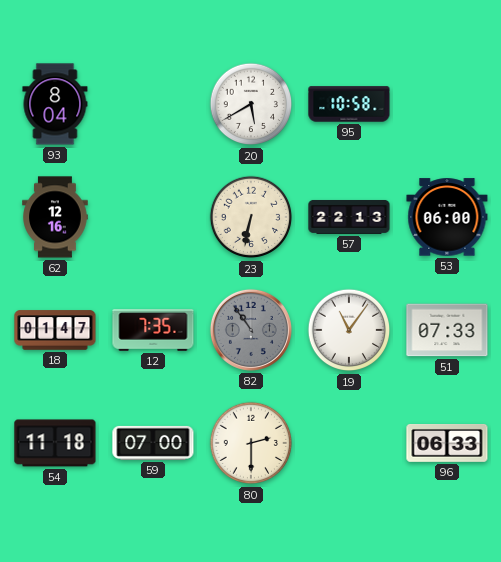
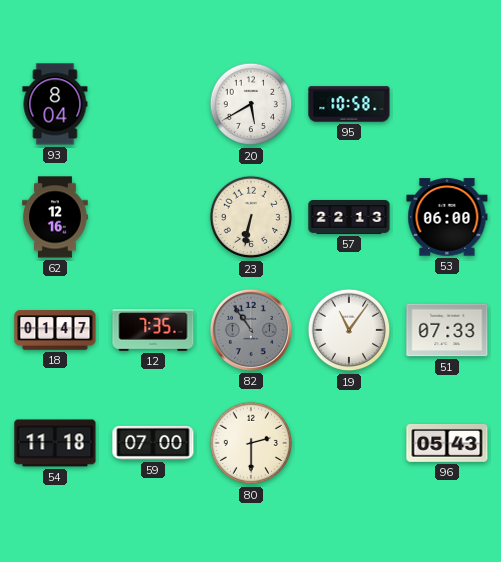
96: 06:33 -> 05:43
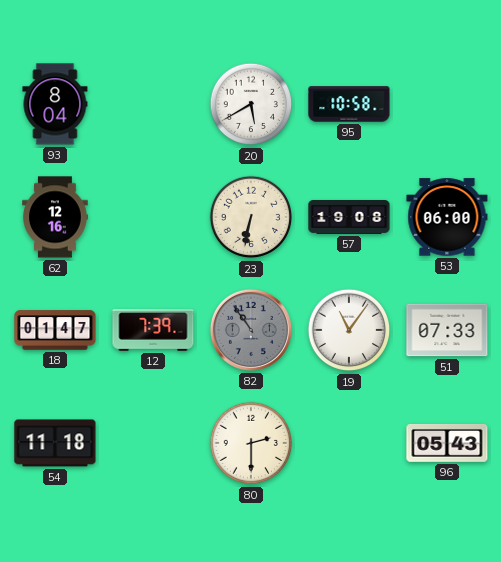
57: 22:13 -> 19:08
12: 7:35 -> 7:39
59: 07:00 -> none
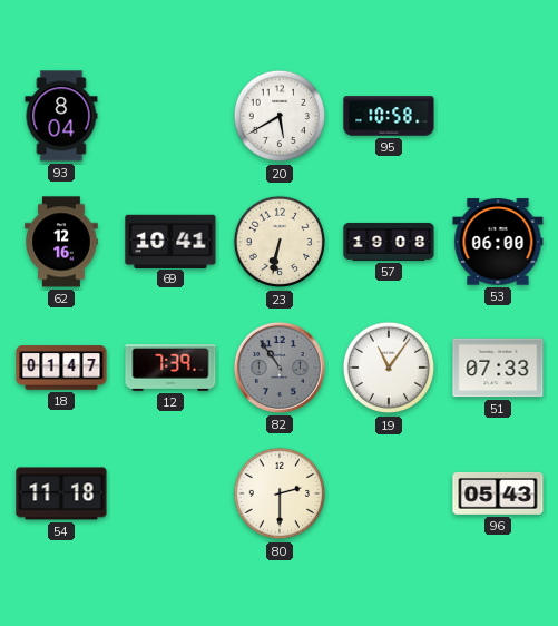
69: none -> 10:41
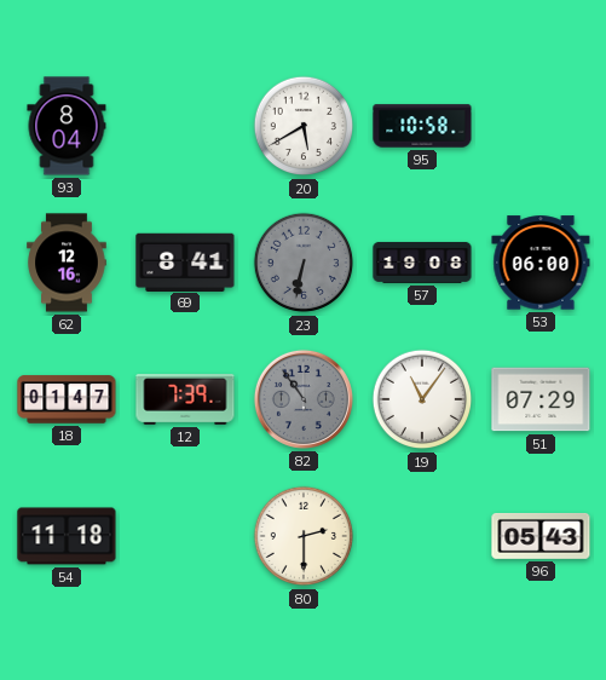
69: 10:41 -> 8:41
23 dial: cream -> grey
51: 07:33 -> 07:29
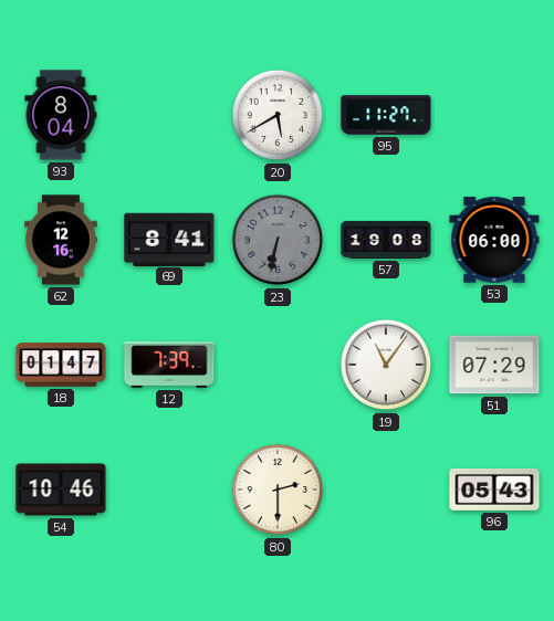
95: 10:58 -> 11:27
82: 10:54 -> none
54: 11:18 -> 10:46
